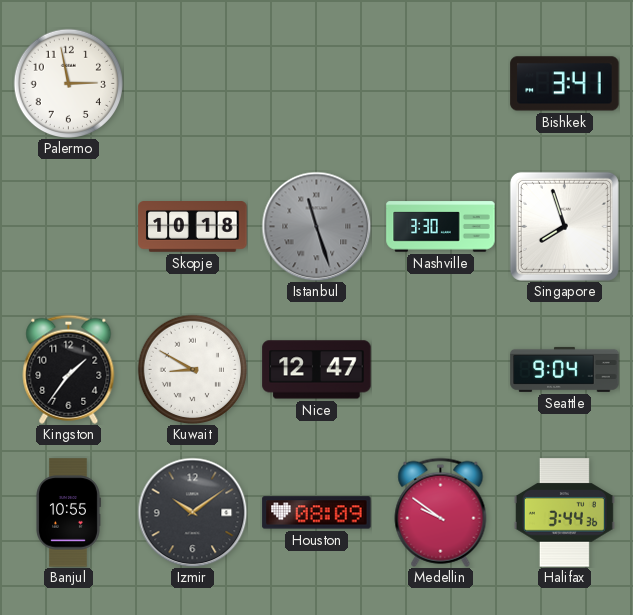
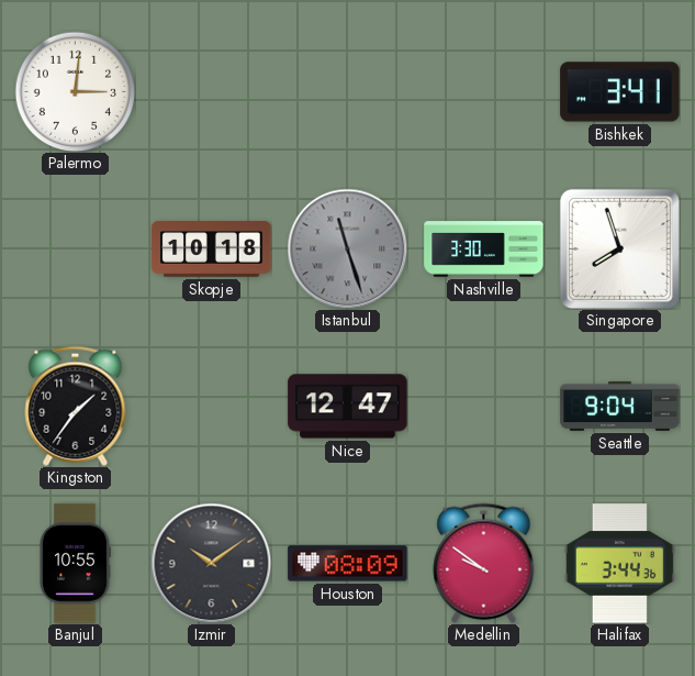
Palermo: 2:58 -> 3:01
Kuwait: 8:50 -> none
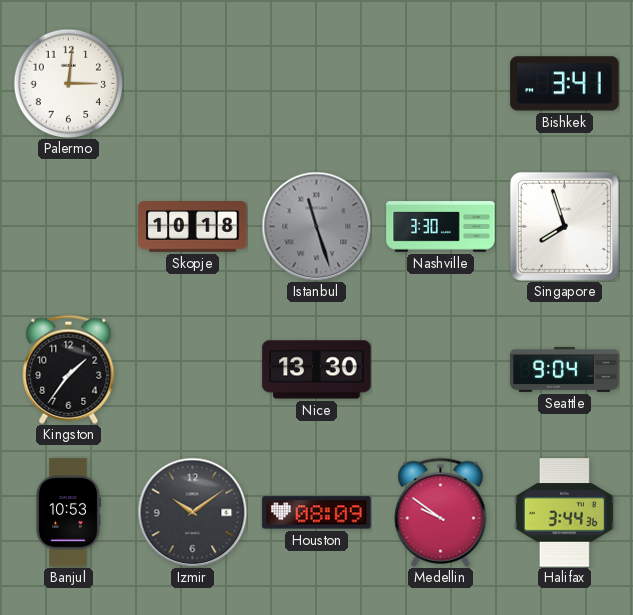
Nice: 12:47 -> 13:30
Banjul: 10:55 -> 10:53
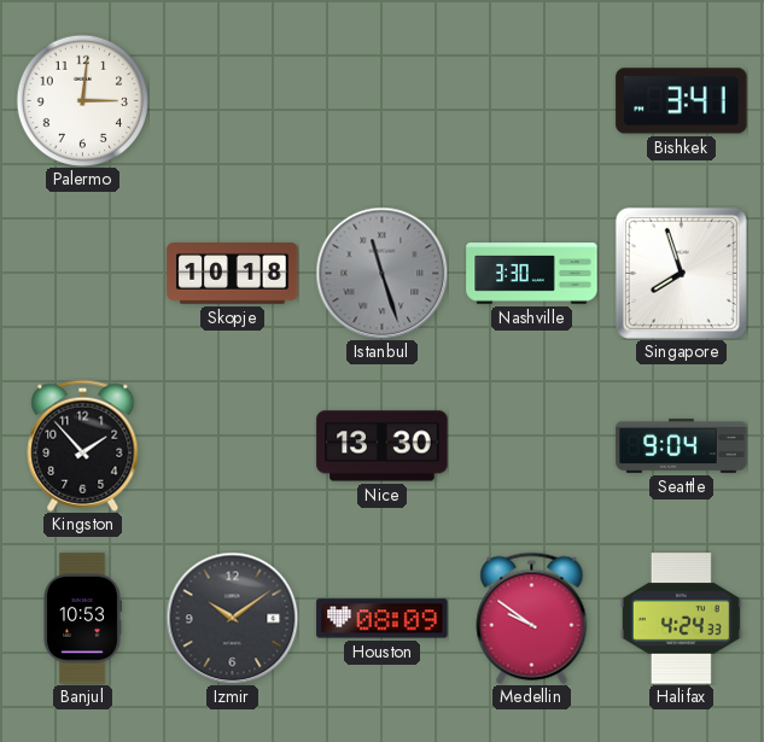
Kingston: 1:36 -> 1:53
Halifax: 3:44 -> 4:24
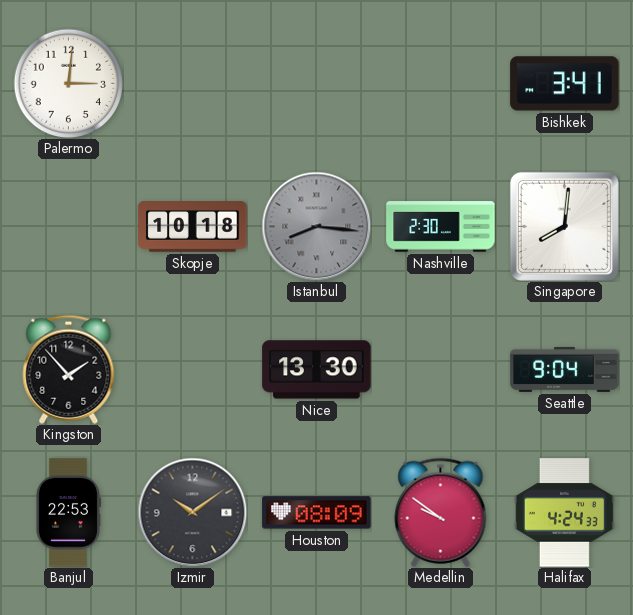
Istanbul: 11:27 -> 8:16
Nashville: 3:30 -> 2:30
Singapore: 7:57 -> 8:01
Banjul: 10:53 -> 22:53
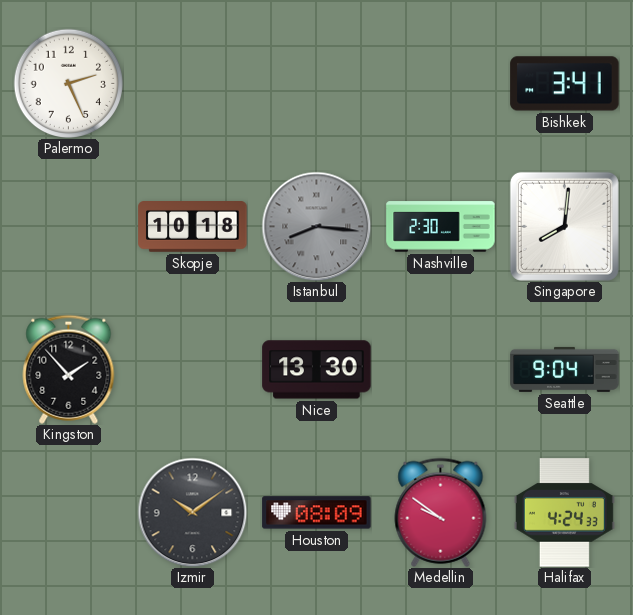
Palermo: 3:01 -> 2:26
Banjul: 22:53 -> none
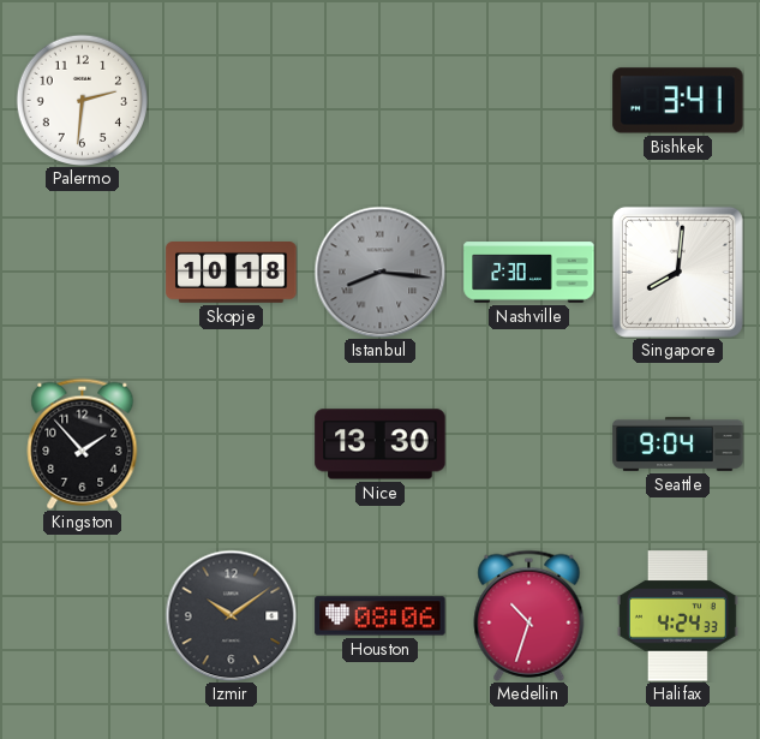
Palermo: 2:26 -> 2:31
Houston: 08:09 -> 08:06
Medellin: 9:51 -> 10:33
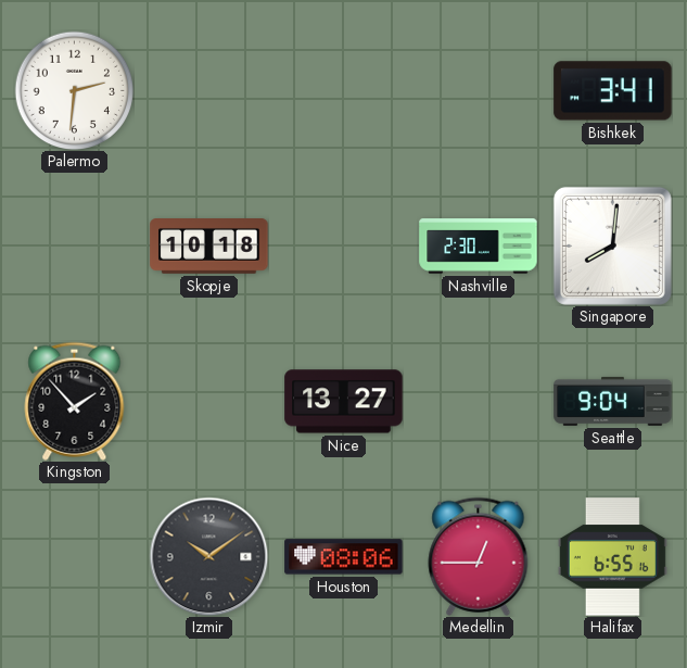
Istanbul: 8:16 -> none
Nice: 13:30 -> 13:27
Medellin: 10:33 -> 12:45
Halifax: 4:24 -> 6:55
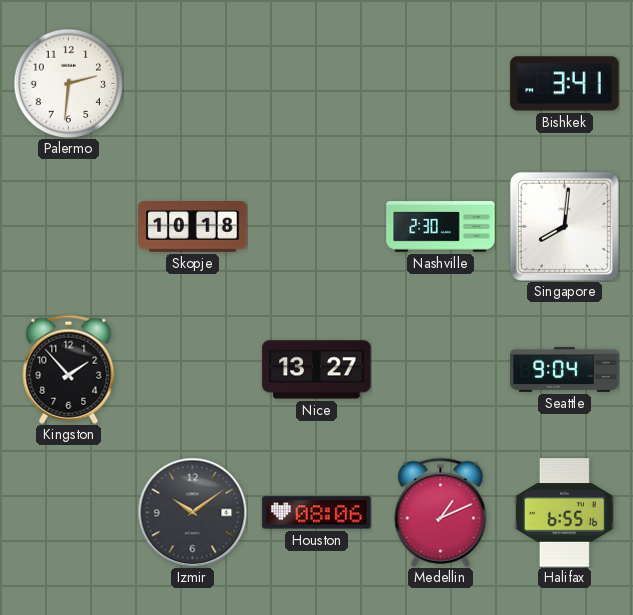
Medellin: 12:45 -> 1:11
